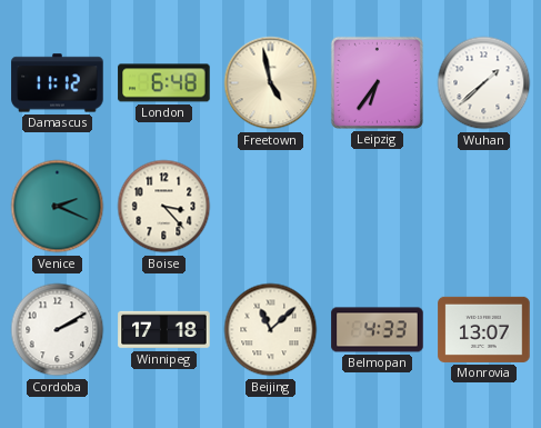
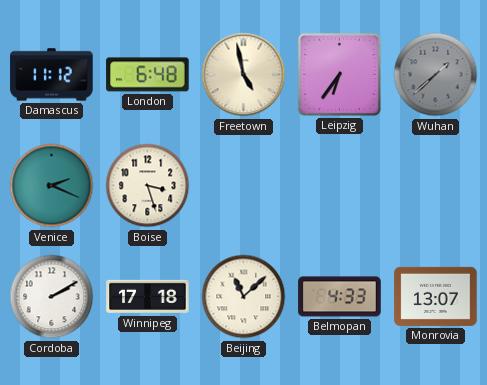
Wuhan dial: white -> grey
Boise: 3:23 -> 3:27
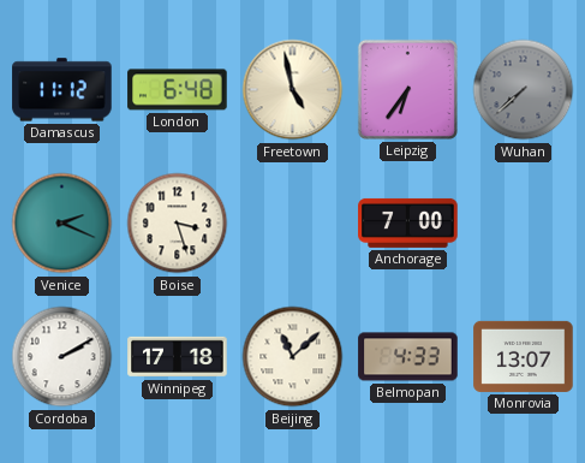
Wuhan: 1:38 -> 7:38
Anchorage: none -> 7:00
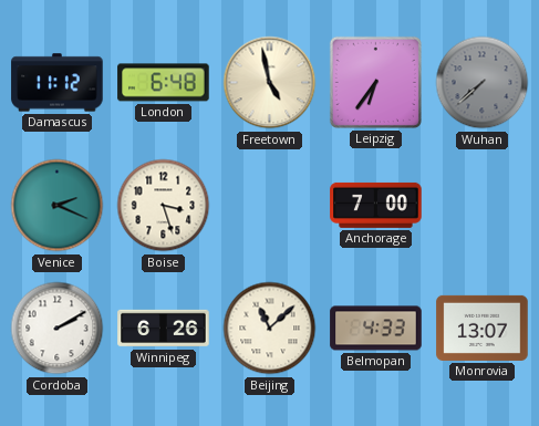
Winnipeg: 17:18 -> 6:26
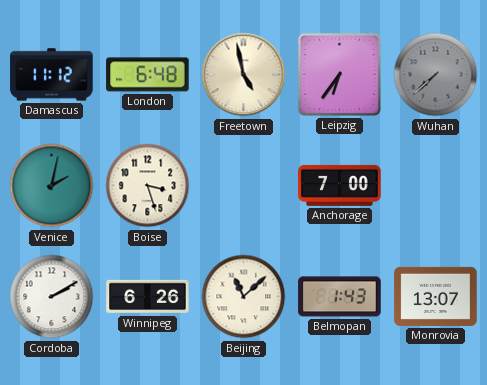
Venice: 2:19 -> 2:02
Belmopan: 4:33 -> 1:43
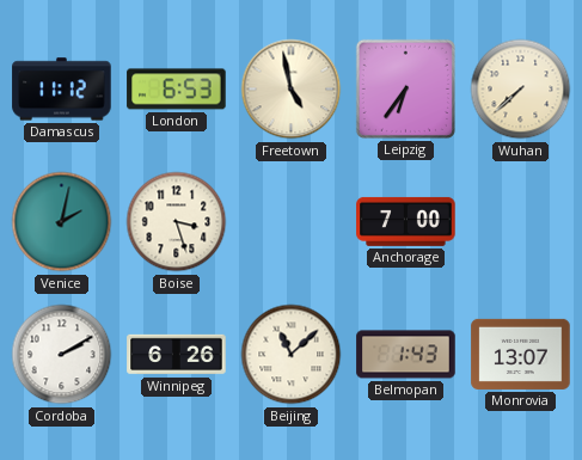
London: 6:48 -> 6:53
Wuhan dial: grey -> cream
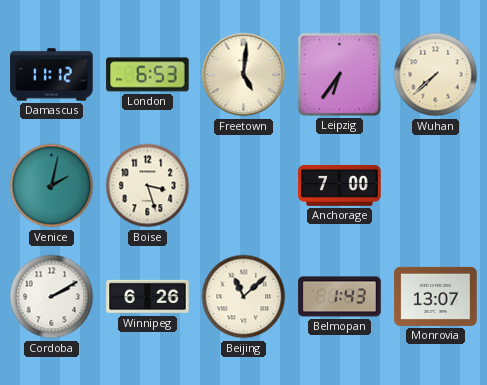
Freetown: 4:58 -> 5:01
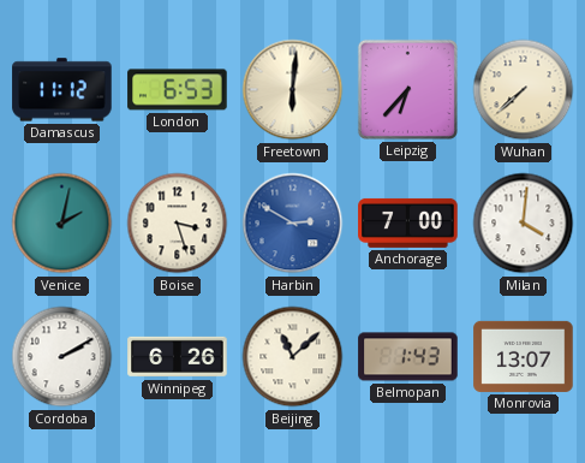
Freetown: 5:01 -> 6:01
Leipzig: 6:36 -> 6:37
Harbin: none -> 2:50
Milan: none -> 4:01
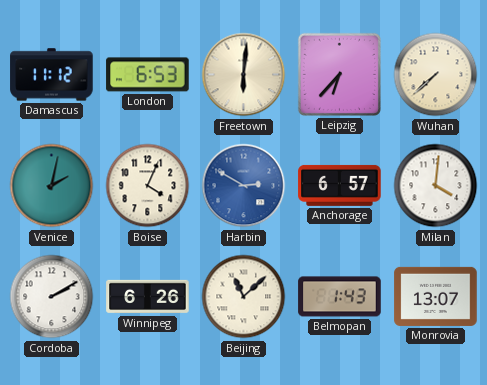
Boise: 3:27 -> 4:04
Anchorage: 7:00 -> 6:57
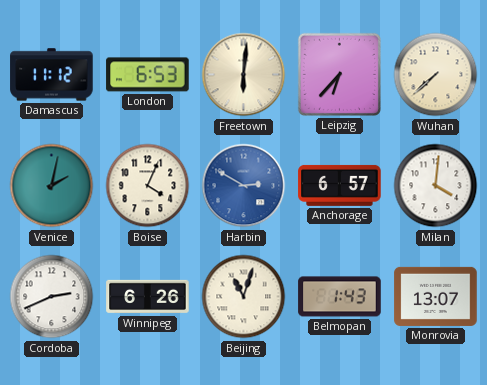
Cordoba: 2:10 -> 2:41
Beijing: 11:08 -> 11:03
